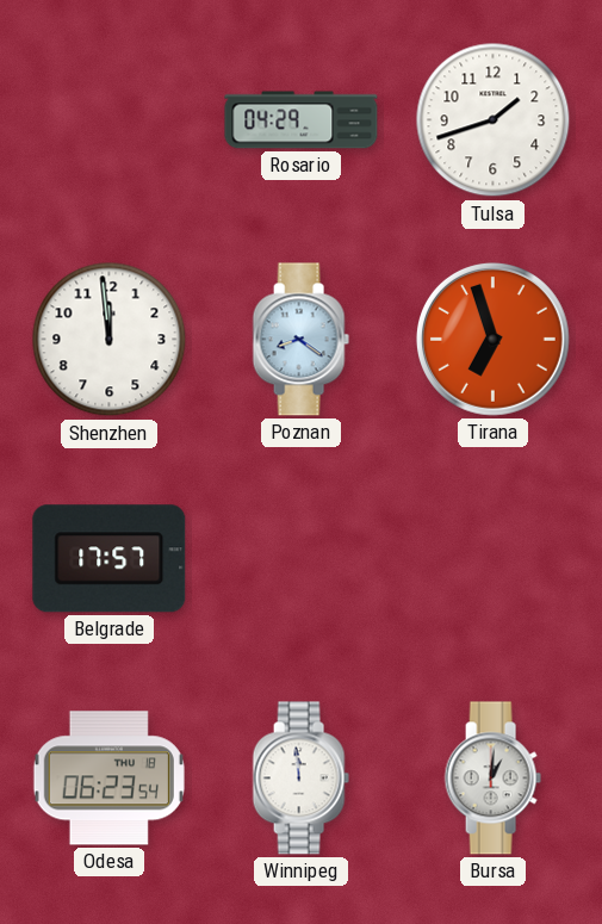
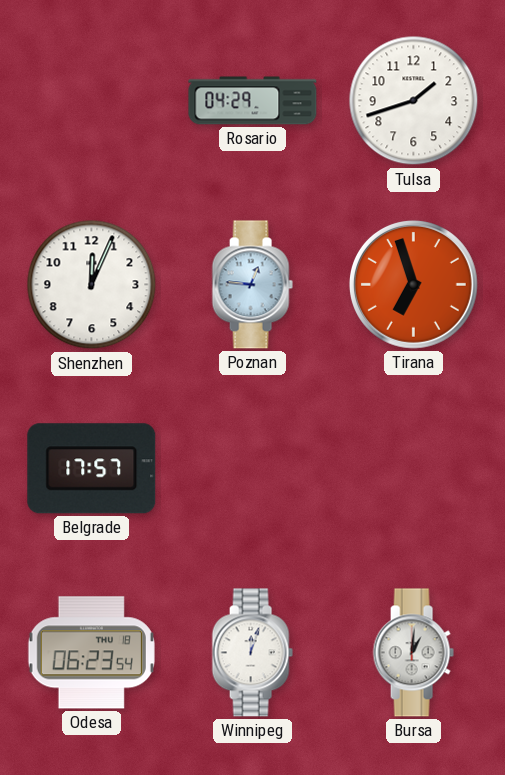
Shenzhen: 11:59 -> 12:04
Poznan: 8:21 -> 12:46
Winnipeg: 11:59 -> 12:03
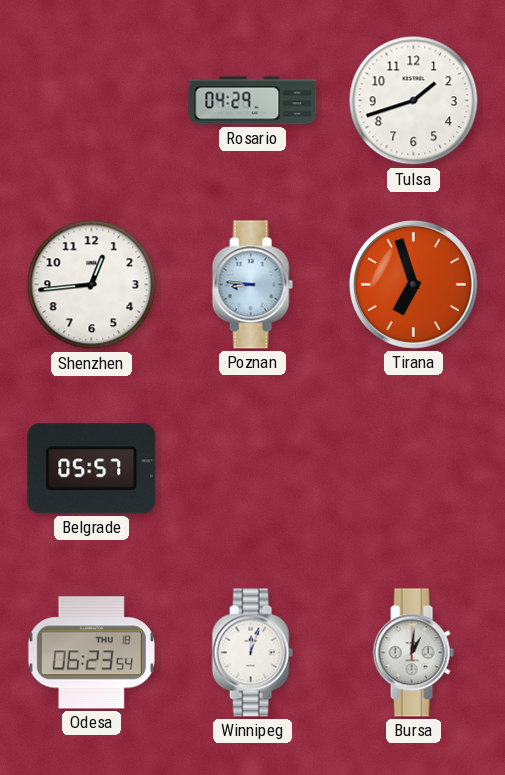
Shenzhen: 12:04 -> 12:44
Poznan: 12:46 -> 8:46
Belgrade: 17:57 -> 05:57
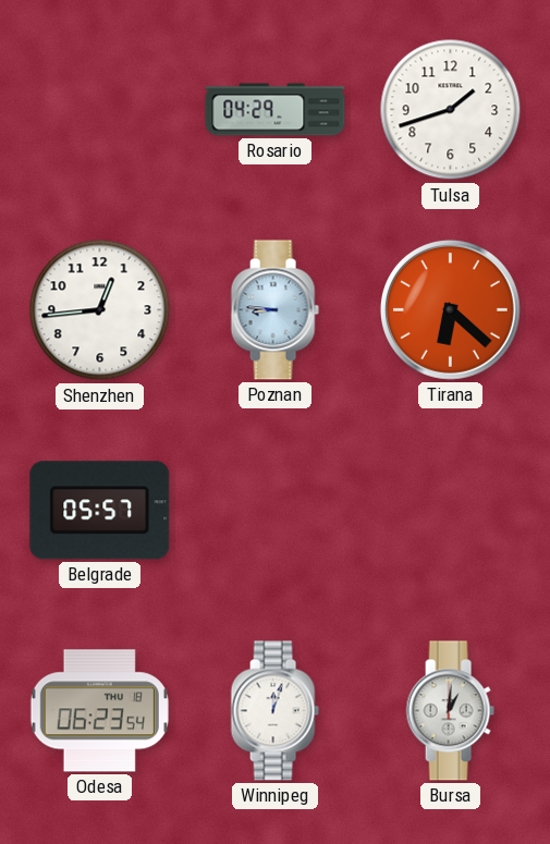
Tirana: 6:57 -> 6:22
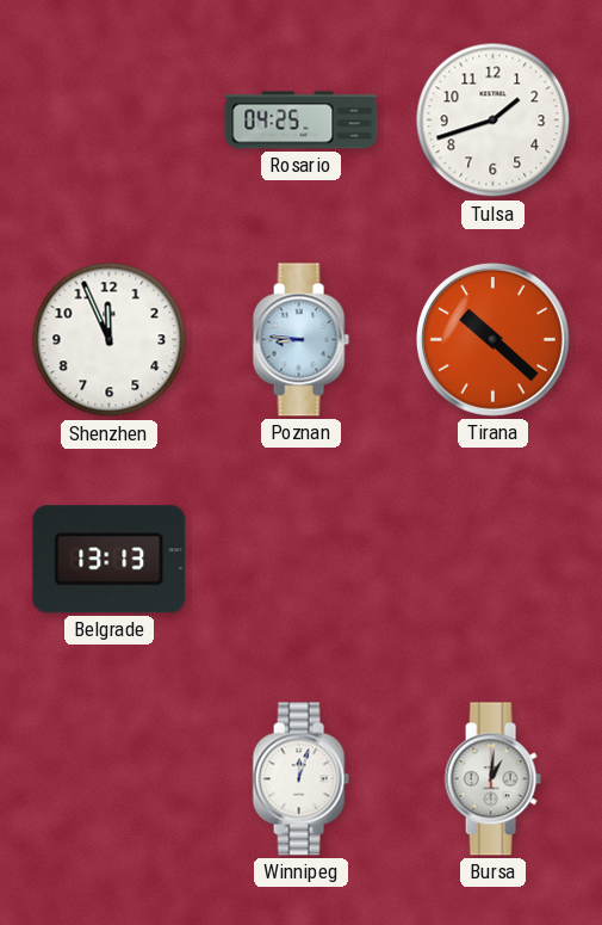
Rosario: 04:29 -> 04:25
Shenzhen: 12:44 -> 11:56
Tirana: 6:22 -> 10:22
Belgrade: 05:57 -> 13:13
Odesa: 06:23 -> none
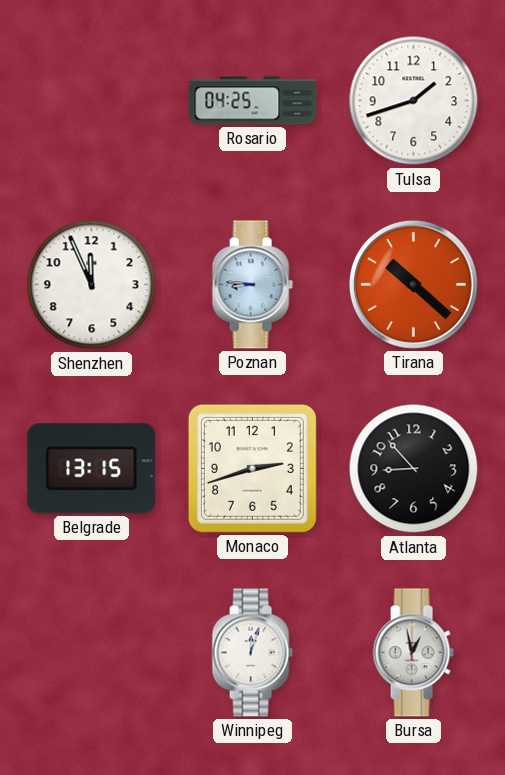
Belgrade: 13:13 -> 13:15
Monaco: none -> 2:42
Atlanta: none -> 8:53
Bursa: 1:01 -> 12:58
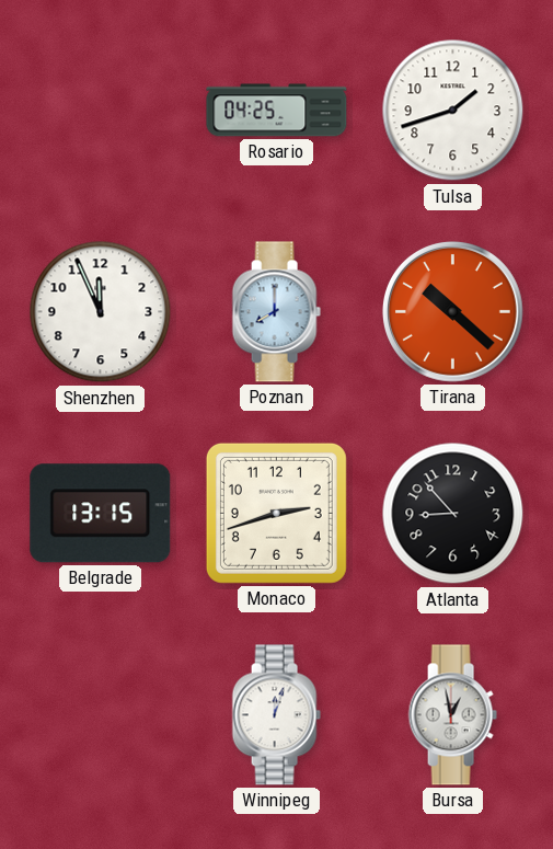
Poznan: 8:46 -> 8:00
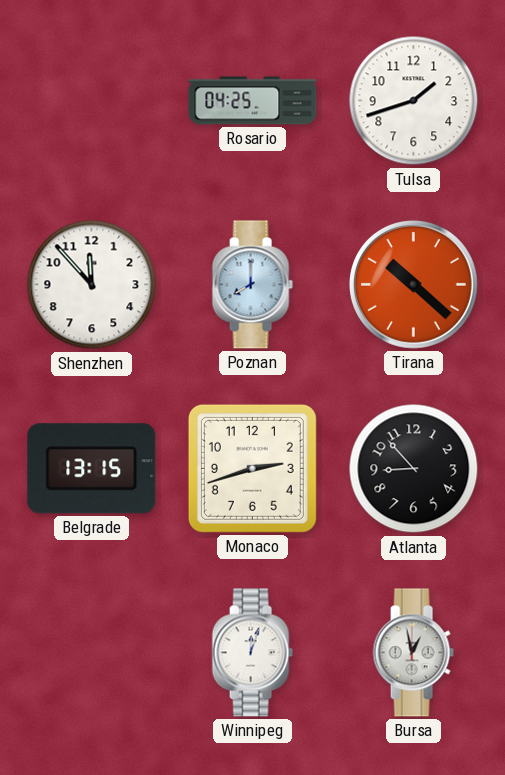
Shenzhen: 11:56 -> 11:53
